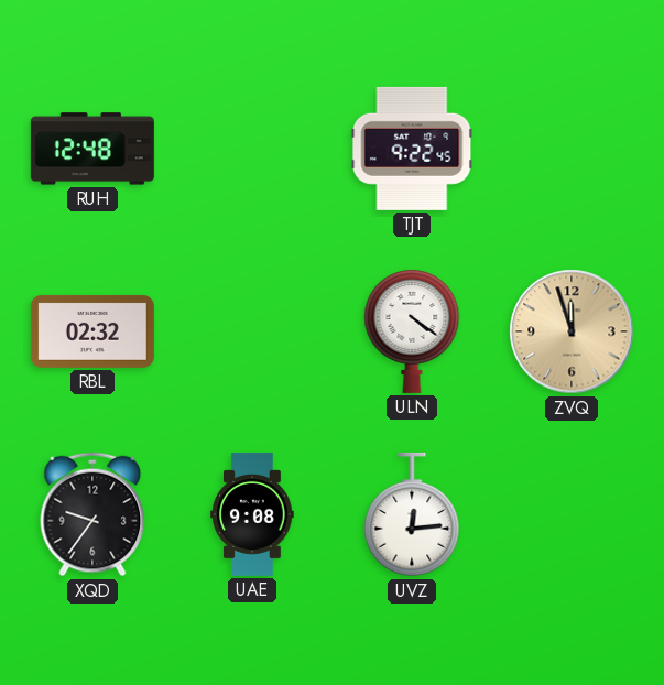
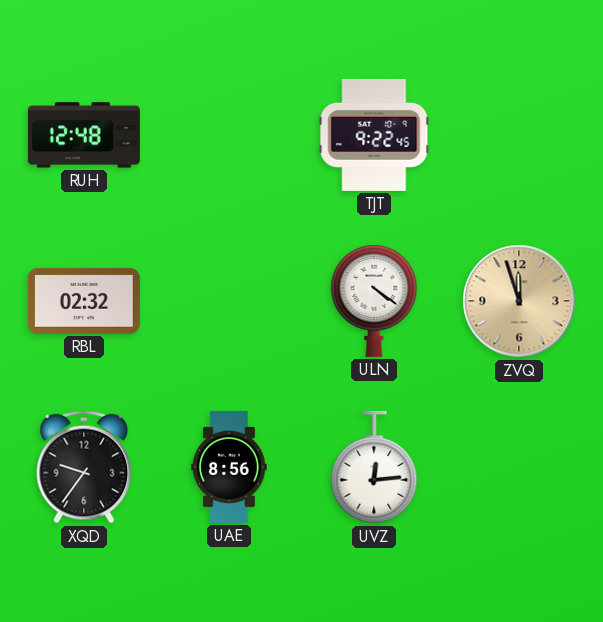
UAE: 9:08 -> 8:56
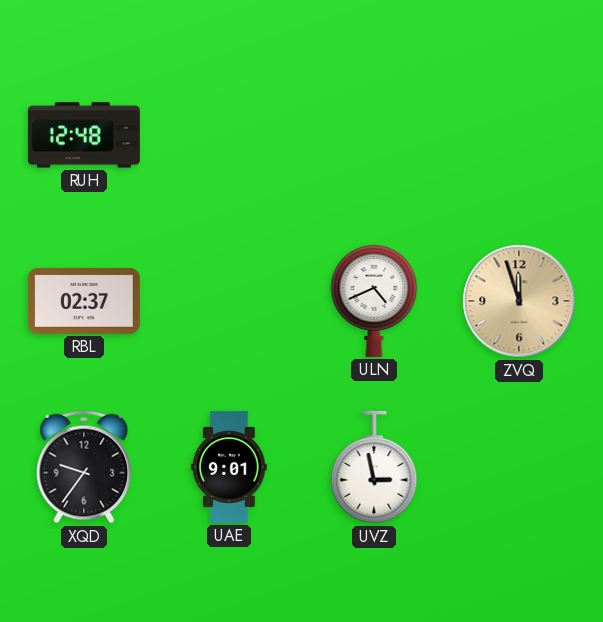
TJT: 9:22 -> none
RBL: 02:32 -> 02:37
ULN: 4:21 -> 4:41
UAE: 8:56 -> 9:01
UVZ: 12:14 -> 2:58
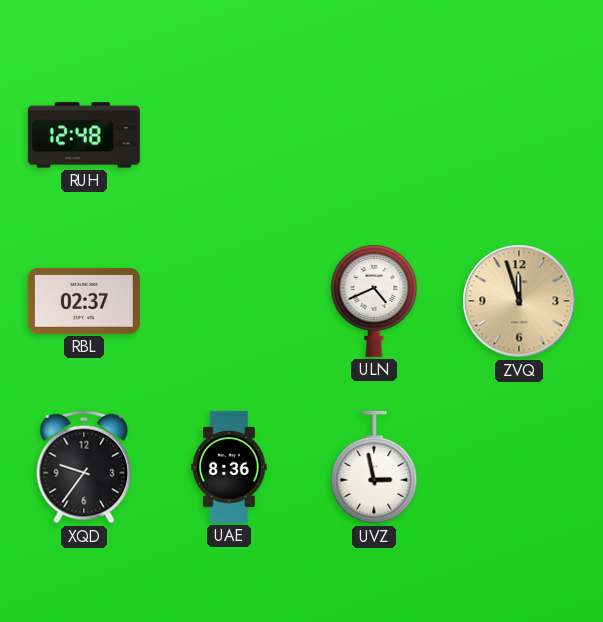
UAE: 9:01 -> 8:36
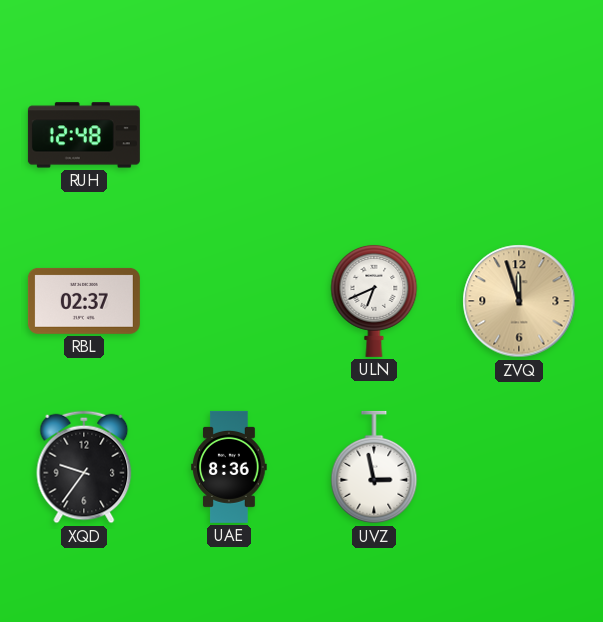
ULN: 4:41 -> 6:41
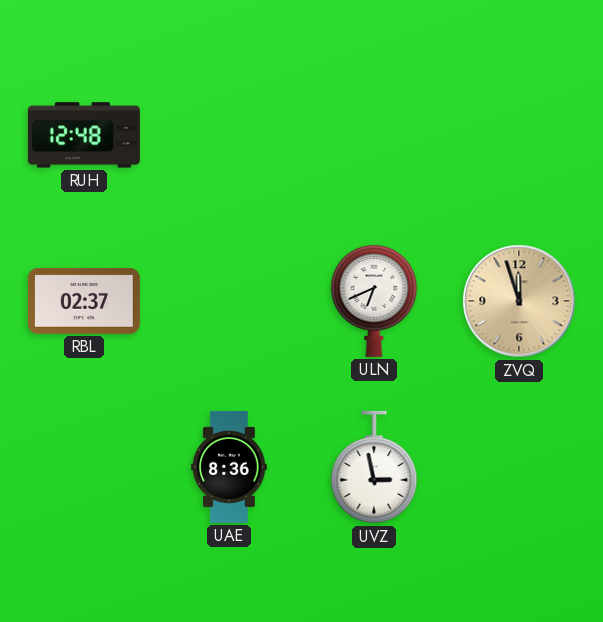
XQD: 9:36 -> none
